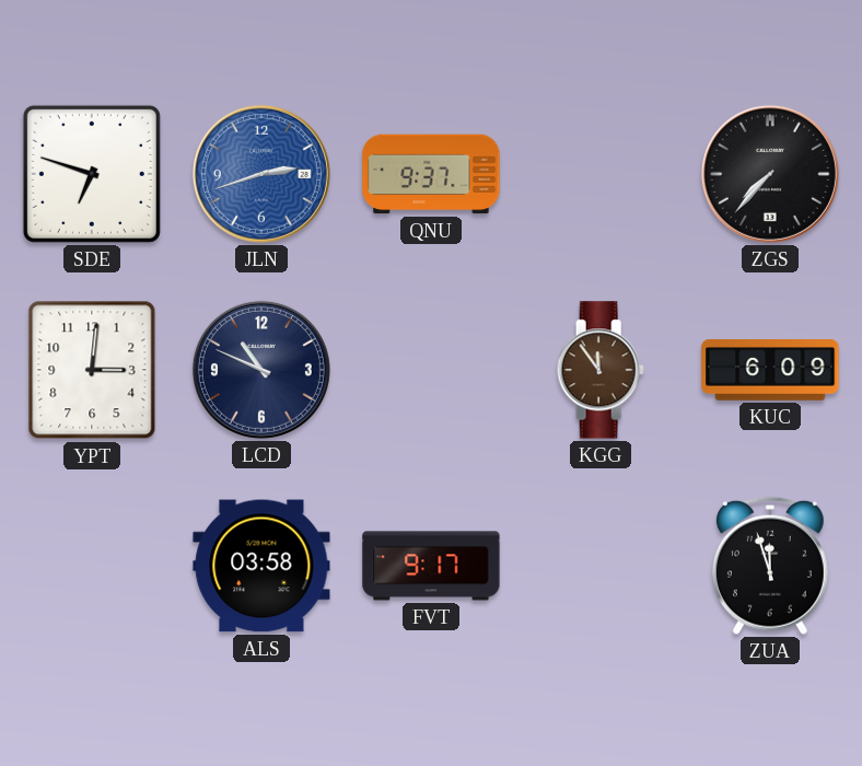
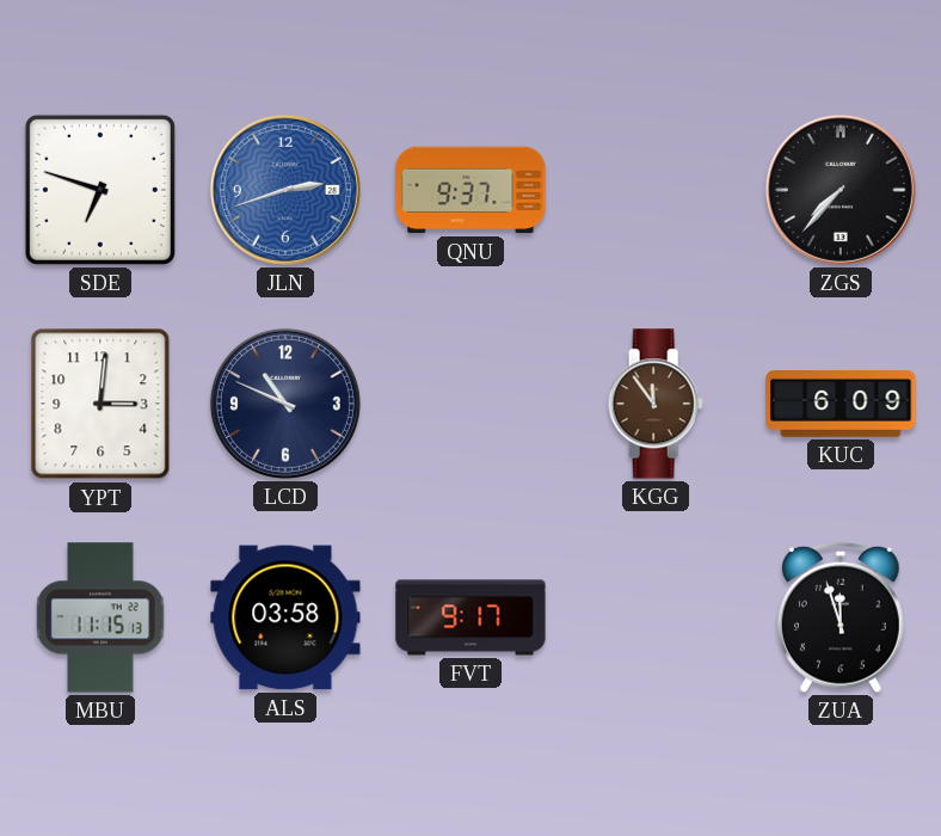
MBU: none -> 11:15
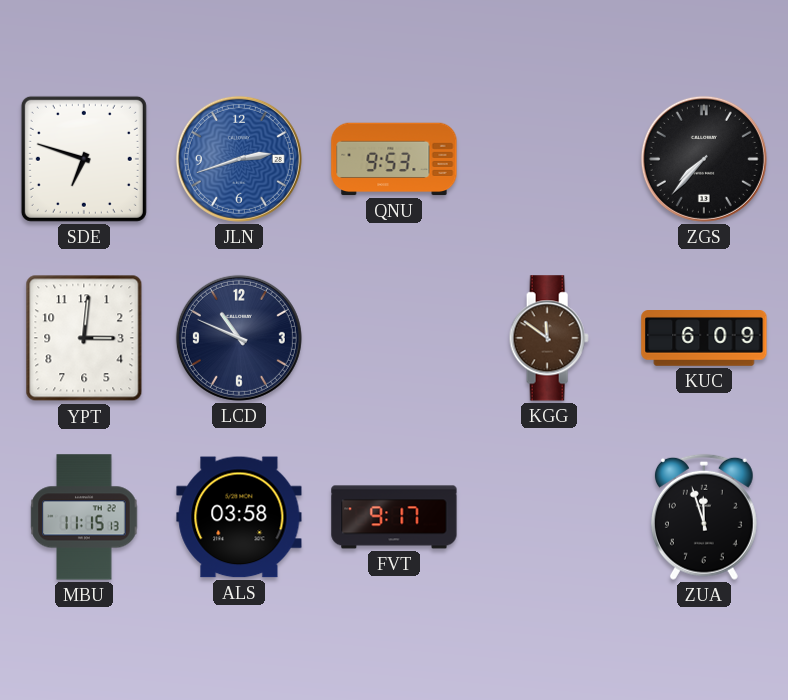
QNU: 9:37 -> 9:53
KGG: 11:54 -> 11:51
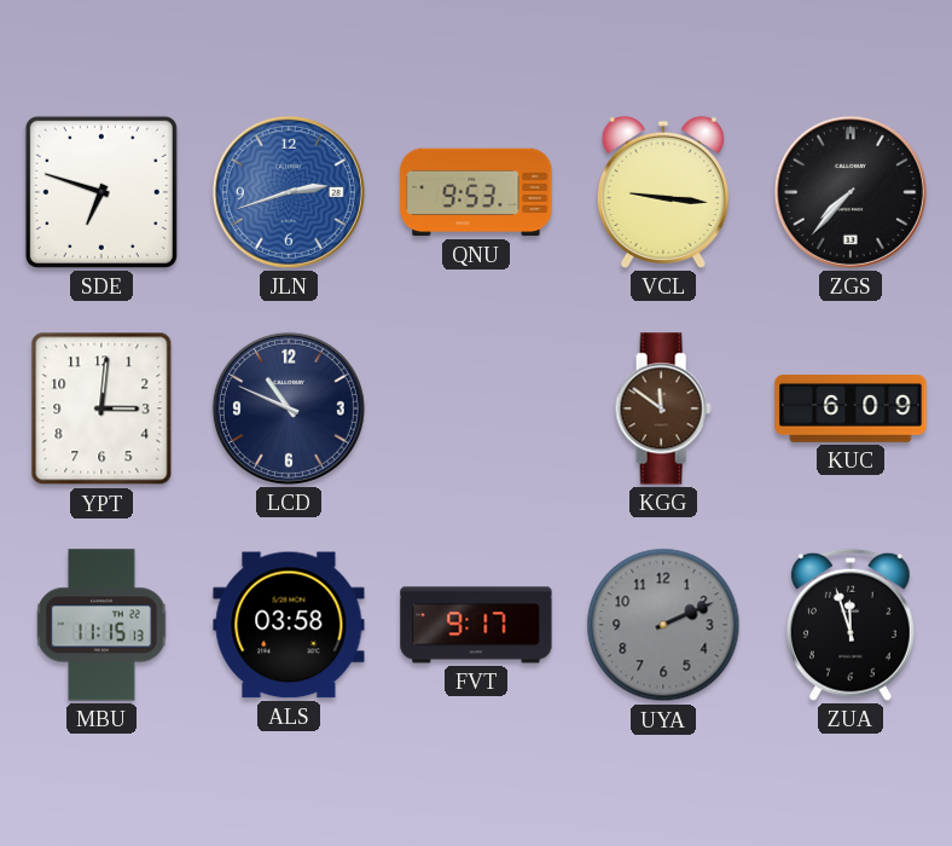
VCL: none -> 9:16
UYA: none -> 2:11
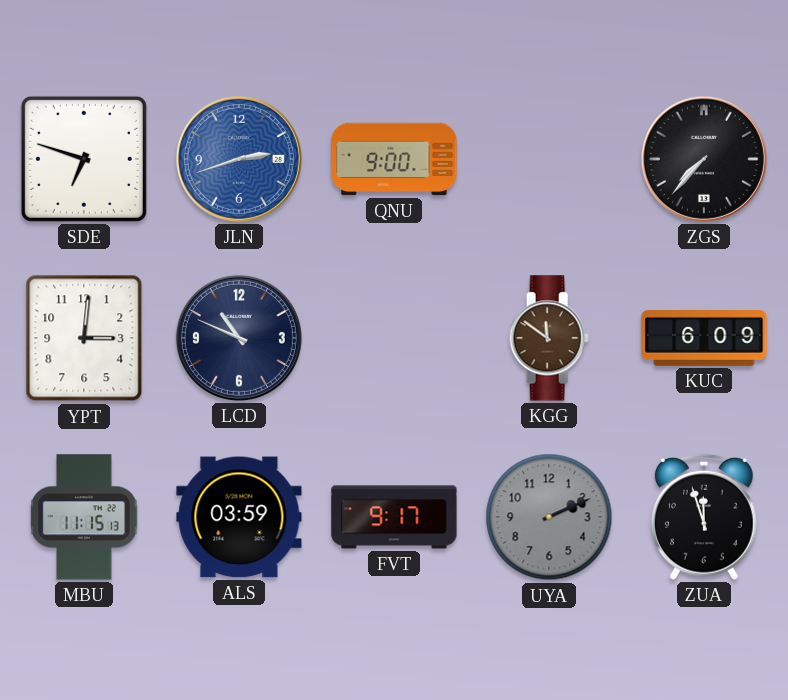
QNU: 9:53 -> 9:00
VCL: 9:16 -> none
ALS: 03:58 -> 03:59
